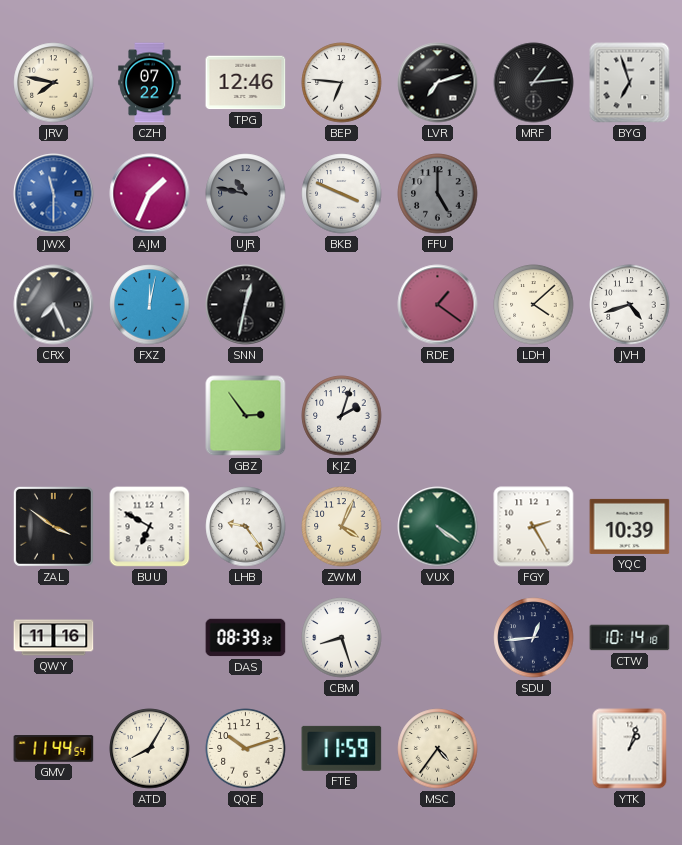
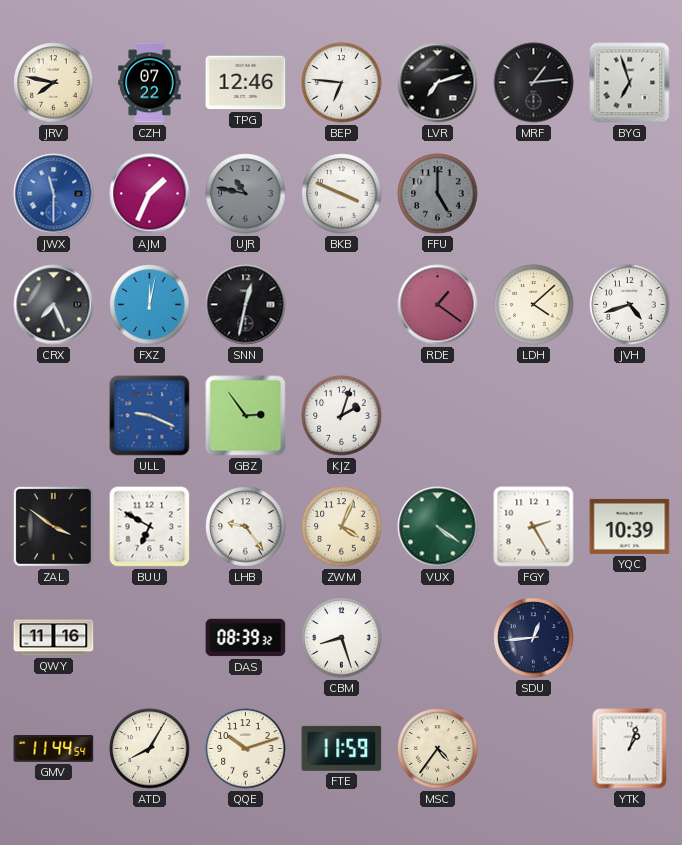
ULL: none -> 9:19
CTW: 10:14 -> none
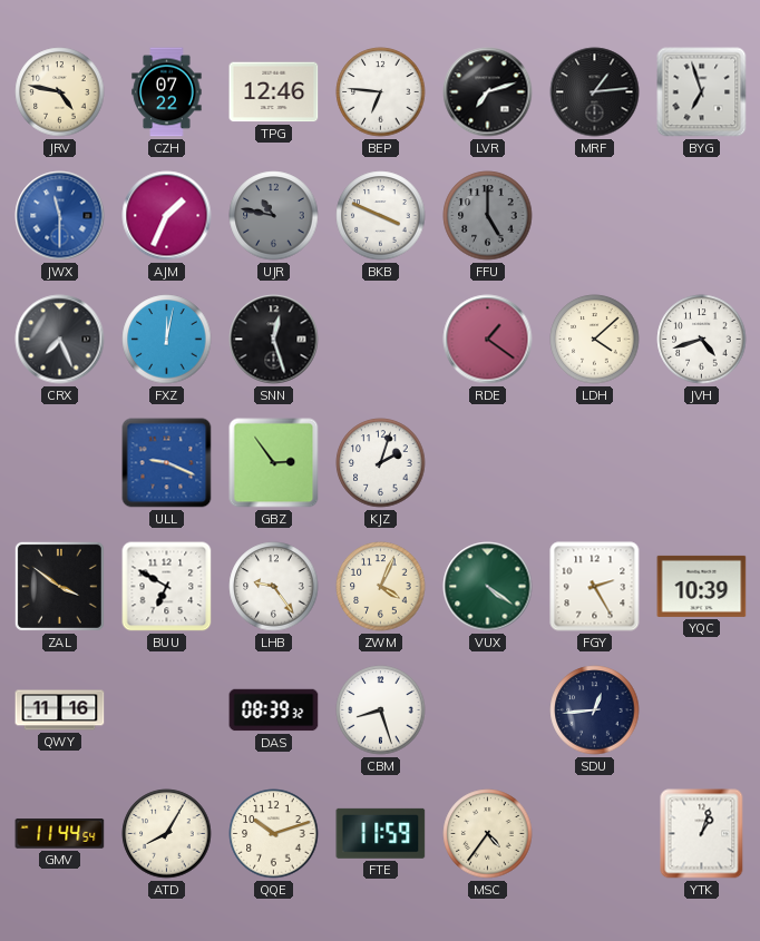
JRV: 7:47 -> 4:47
SNN: 12:32 -> 12:27
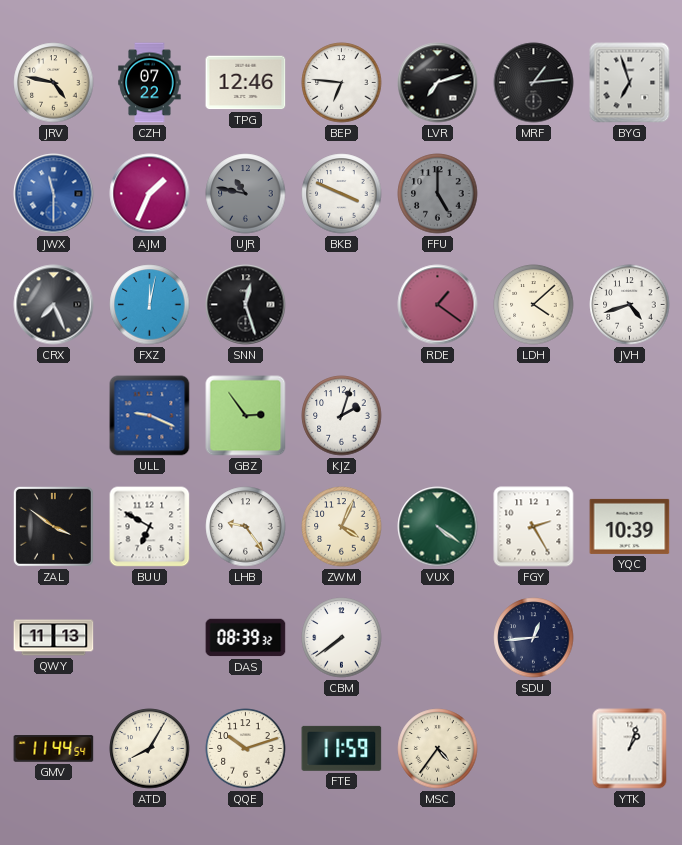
QWY: 11:16 -> 11:13
CBM: 8:27 -> 7:39
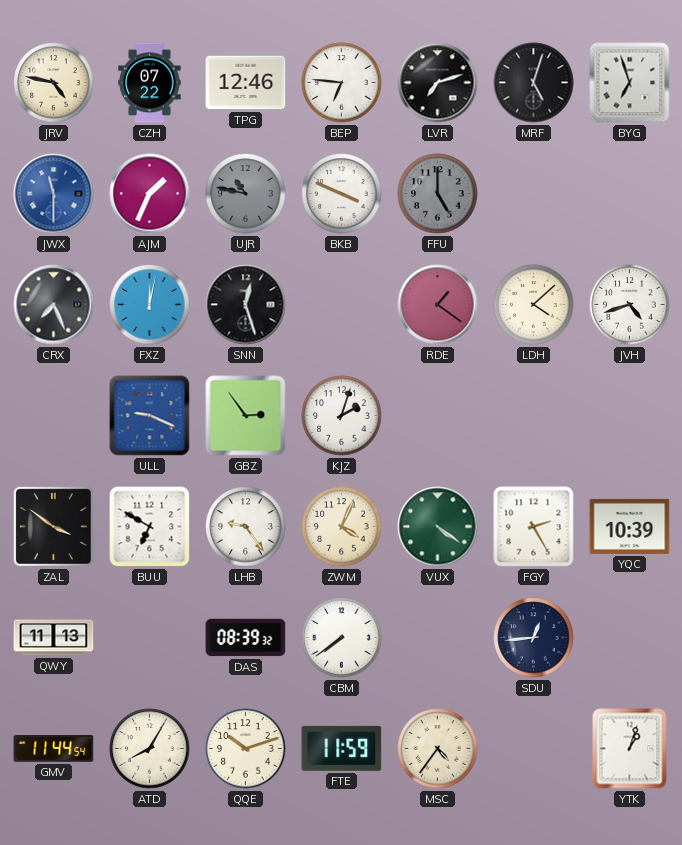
MRF: 1:14 -> 5:03
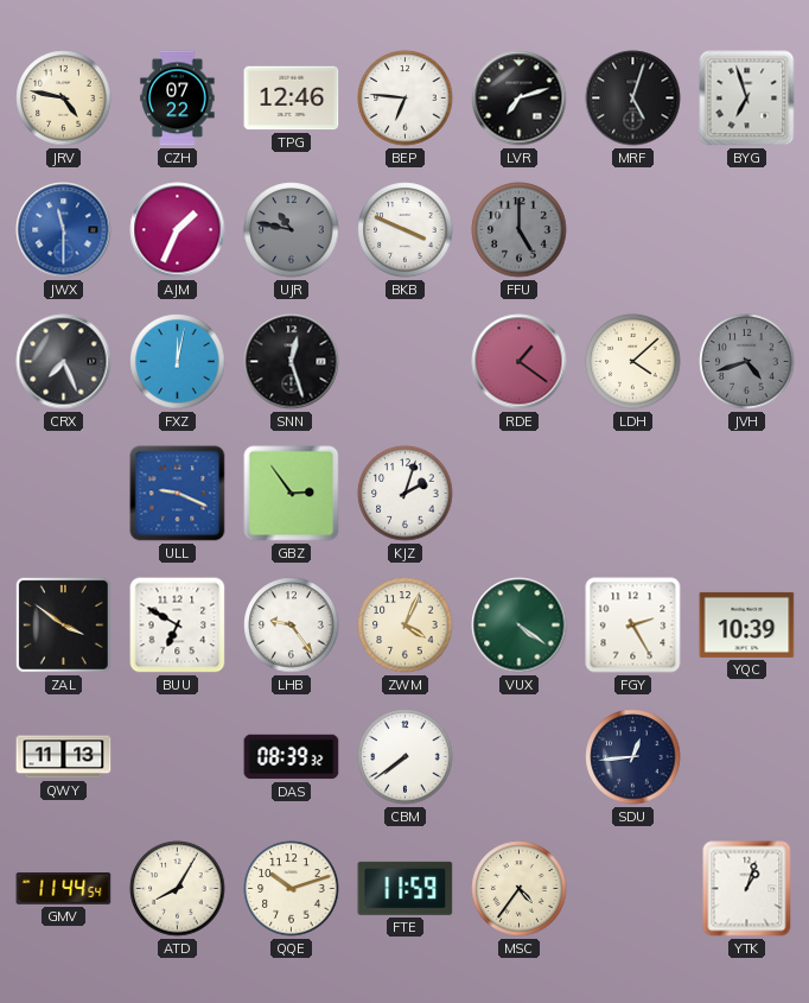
JVH dial: white -> grey
